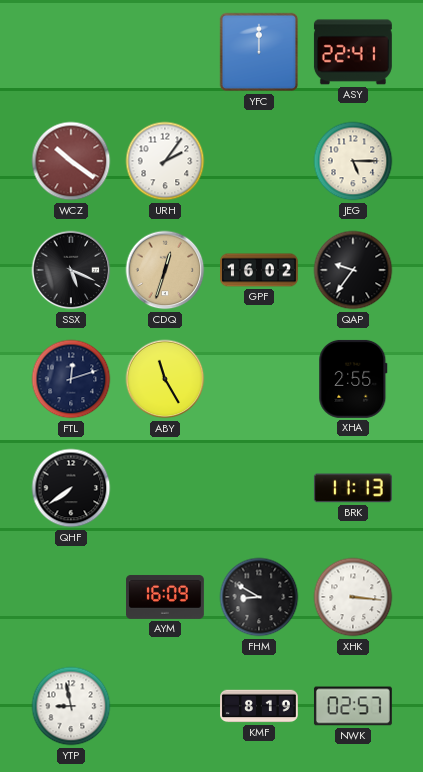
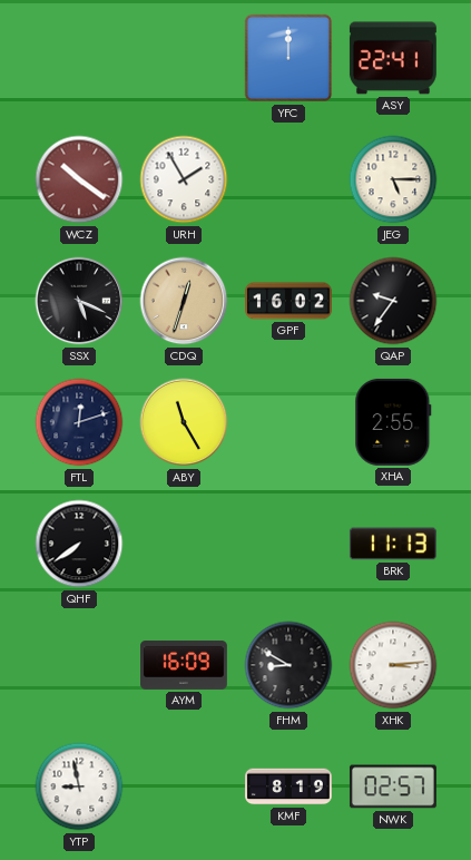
URH: 2:06 -> 1:55
XHK: 3:16 -> 3:14
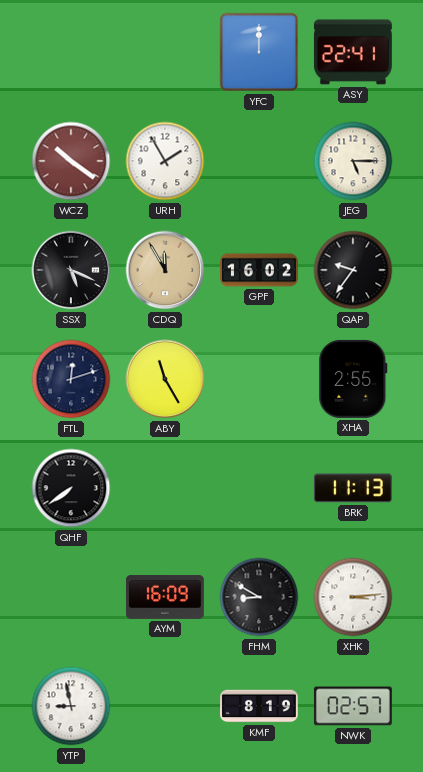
CDQ: 12:33 -> 11:55
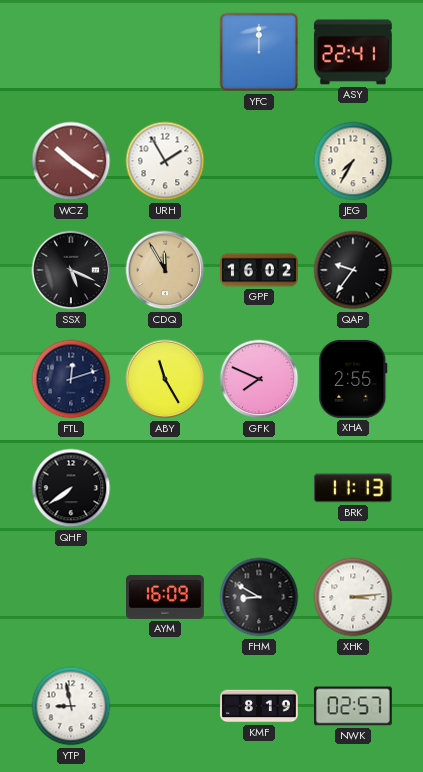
JEG: 5:15 -> 7:35
GFK: none -> 7:49
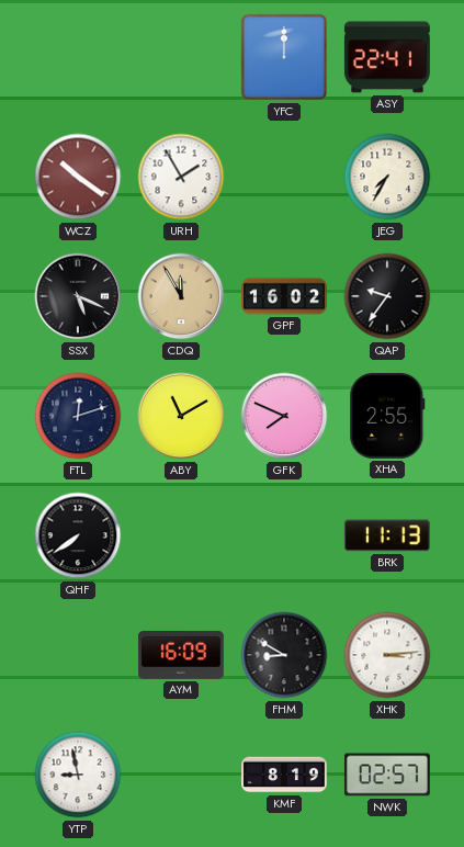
ABY: 11:25 -> 11:10
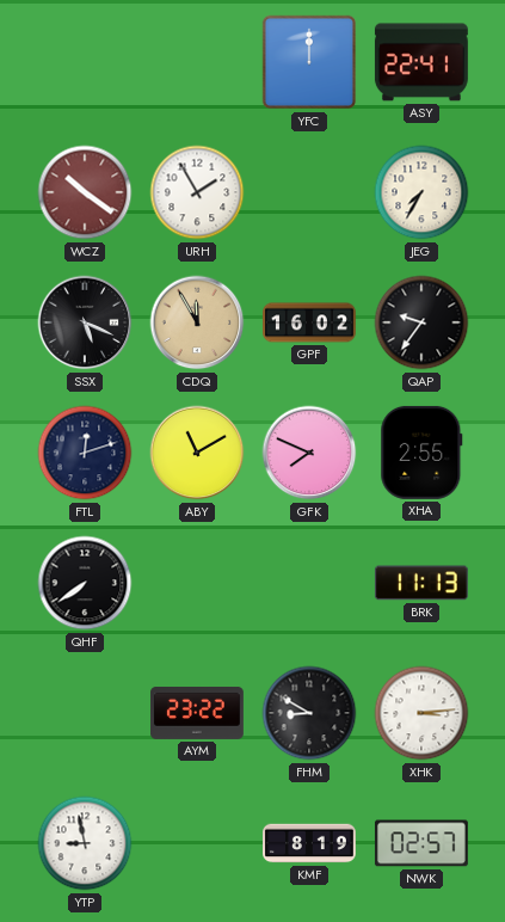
AYM: 16:09 -> 23:22
